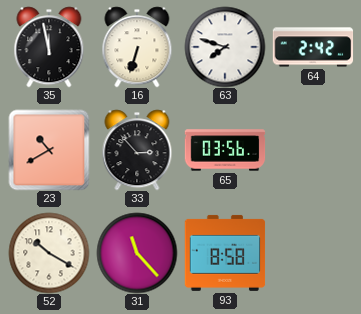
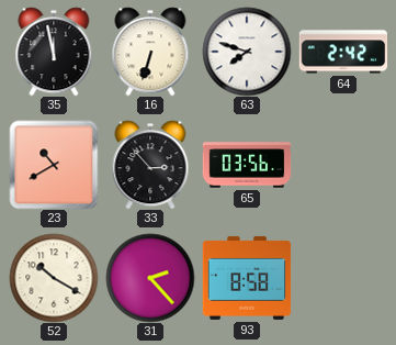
31: 11:23 -> 2:23
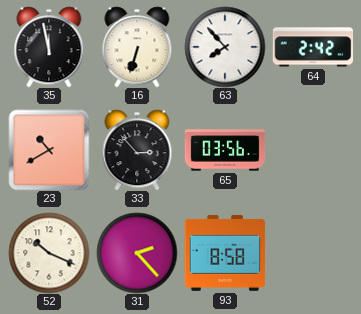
63: 7:48 -> 7:53
52: 10:20 -> 10:19
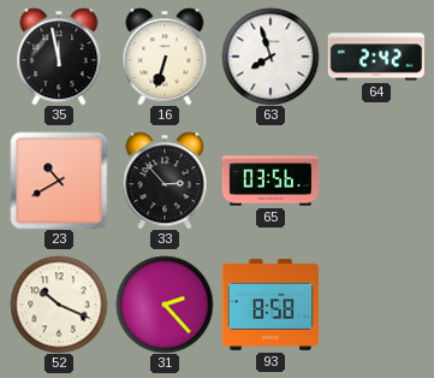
63: 7:53 -> 7:57
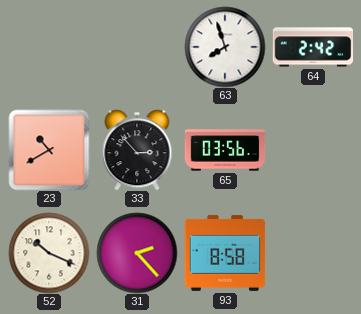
35: 11:58 -> none
16: 6:33 -> none
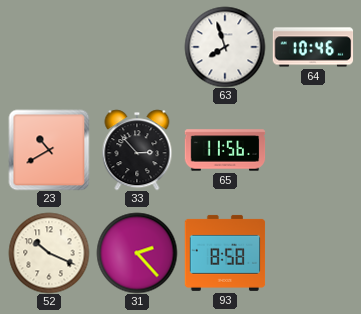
64: 2:42 -> 10:46
65: 03:56 -> 11:56
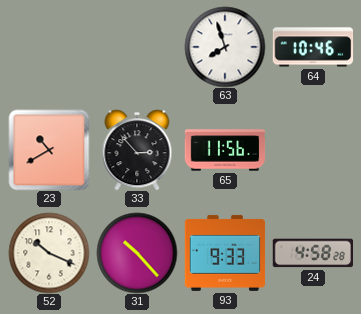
31: 2:23 -> 10:23
93: 8:58 -> 9:33
24: none -> 4:58
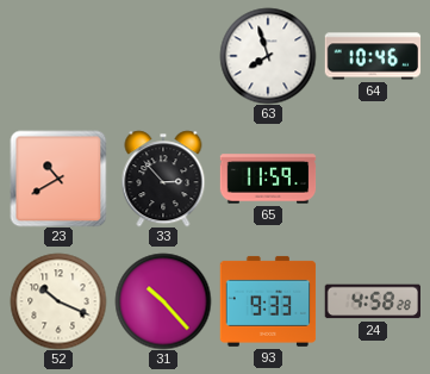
65: 11:56 -> 11:59
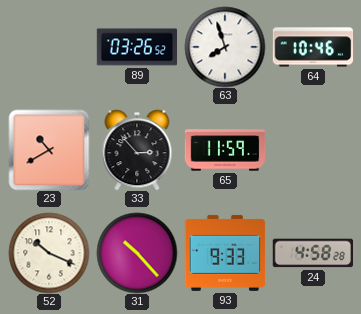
89: none -> 03:26
